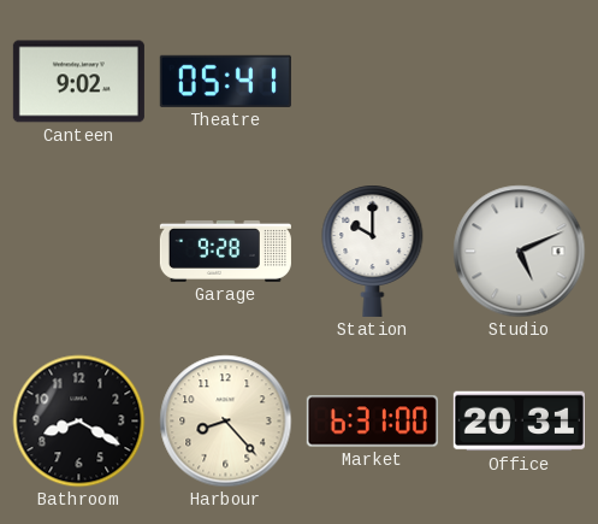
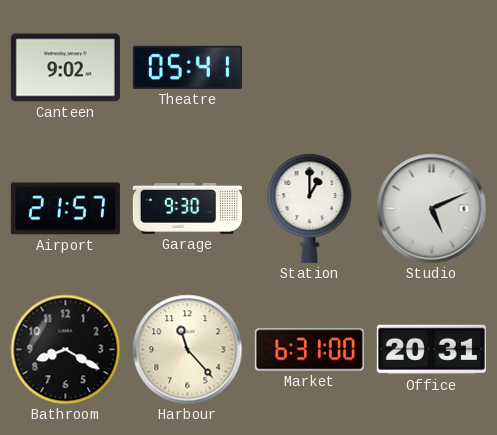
Airport: none -> 21:57
Garage: 9:28 -> 9:30
Station: 10:00 -> 1:00
Harbour: 8:23 -> 11:23
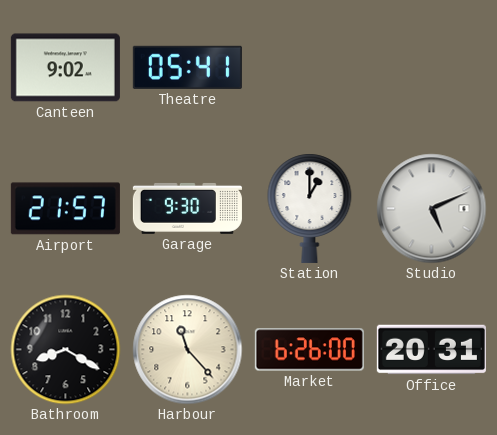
Market: 6:31 -> 6:26
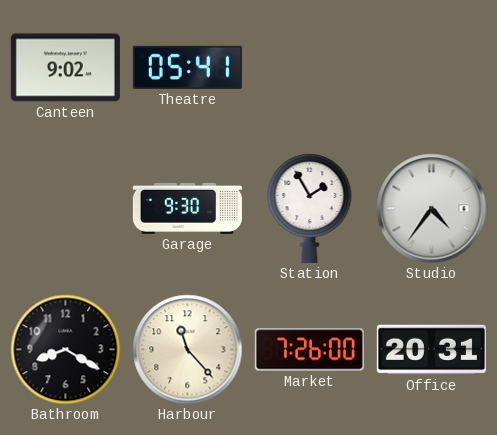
Airport: 21:57 -> none
Station: 1:00 -> 1:55
Studio: 5:11 -> 4:36
Market: 6:26 -> 7:26
